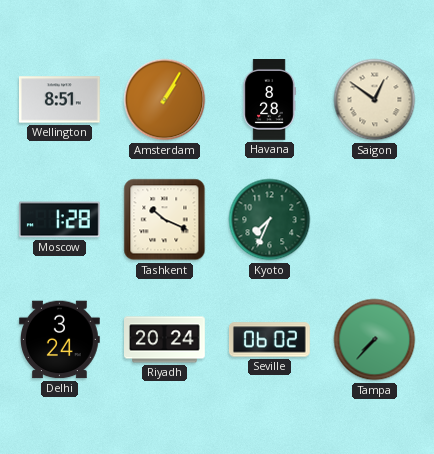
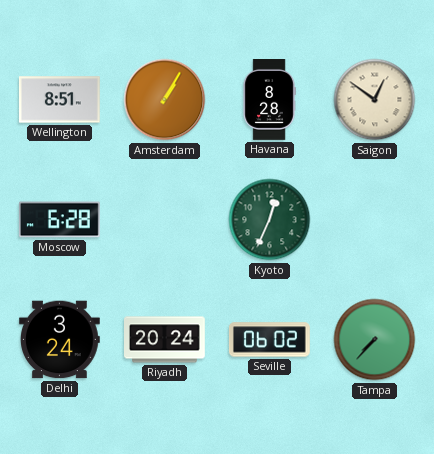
Moscow: 1:28 -> 6:28
Tashkent: 10:19 -> none
Kyoto: 7:34 -> 12:34
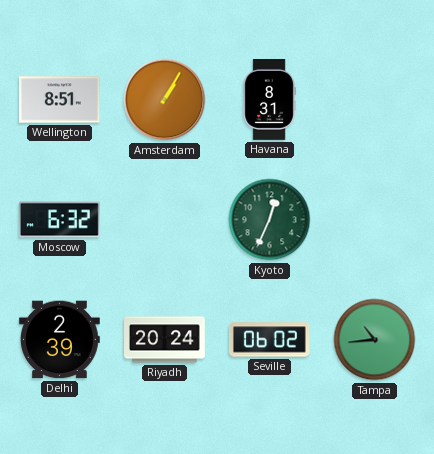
Havana: 8:28 -> 8:31
Saigon: 12:51 -> none
Moscow: 6:28 -> 6:32
Delhi: 3:24 -> 2:39
Tampa: 7:37 -> 10:44
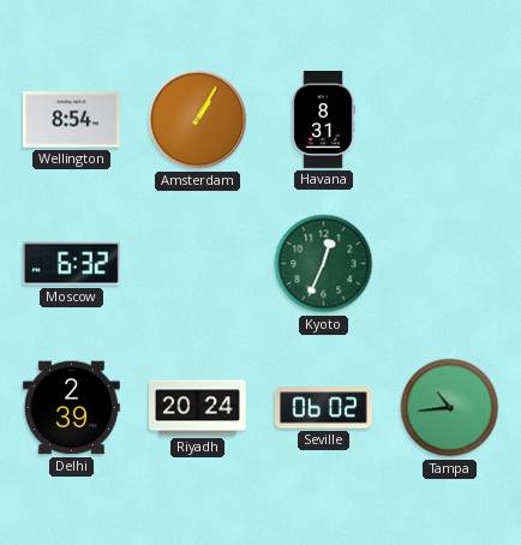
Wellington: 8:51 -> 8:54
